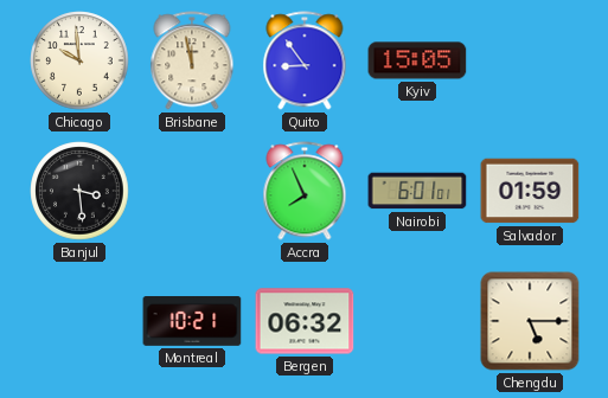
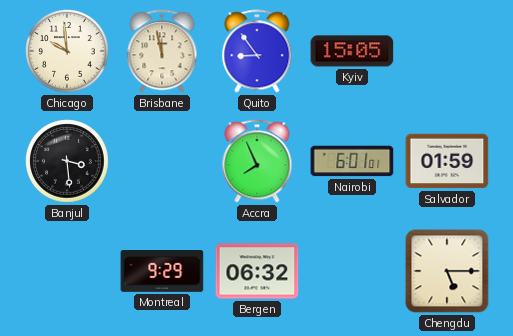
Montreal: 10:21 -> 9:29
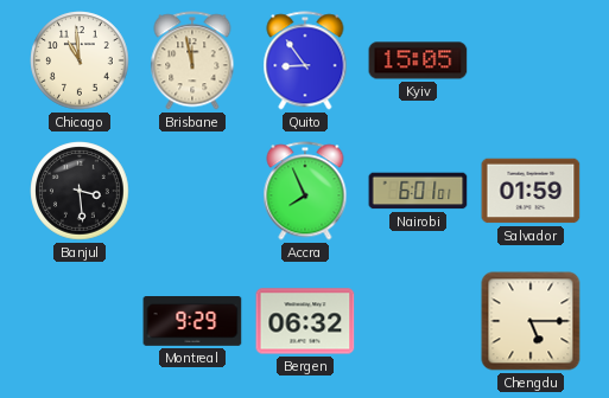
Chicago: 9:59 -> 10:59
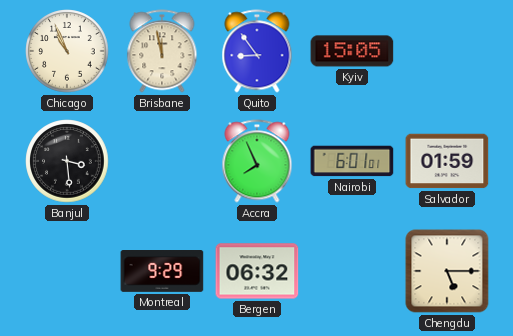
Chicago: 10:59 -> 10:56
